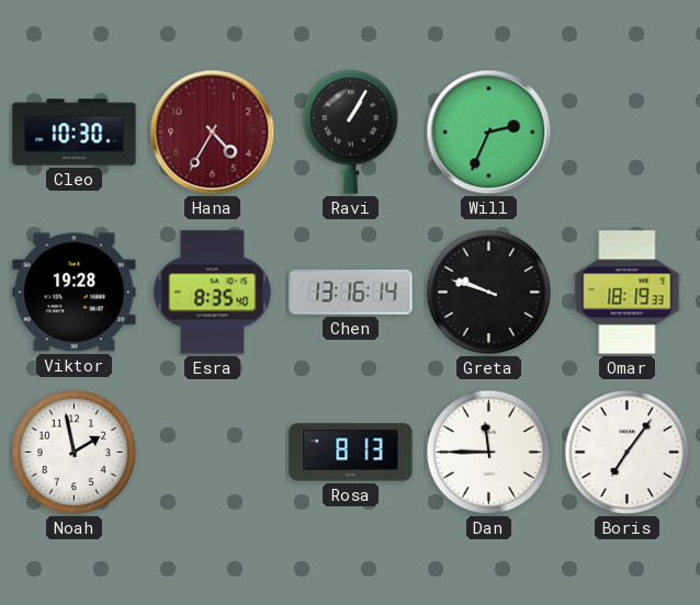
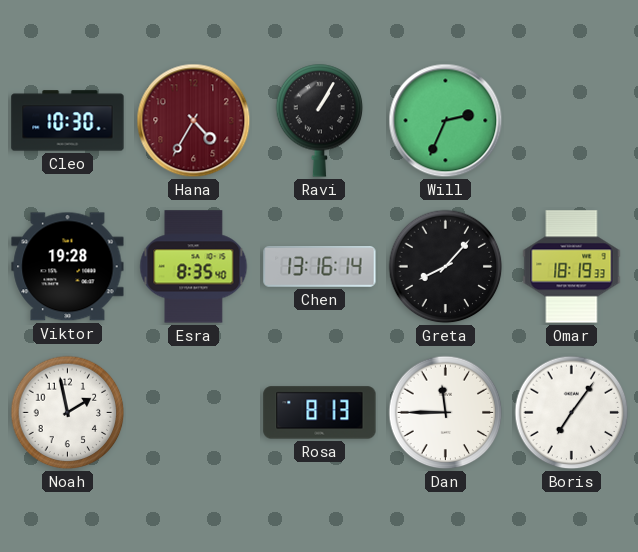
Greta: 9:48 -> 8:07
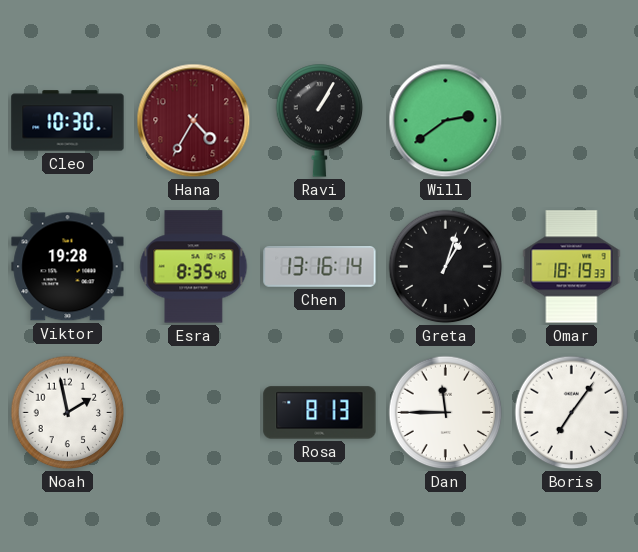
Will: 2:34 -> 2:39
Greta: 8:07 -> 1:03
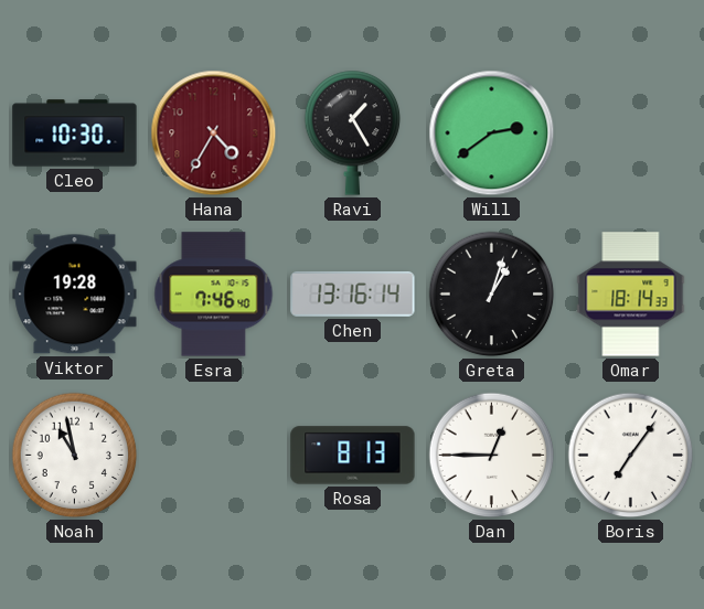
Ravi: 1:05 -> 1:25
Esra: 8:35 -> 7:46
Omar: 18:19 -> 18:14
Noah: 1:58 -> 10:58
Dan: 11:45 -> 12:45
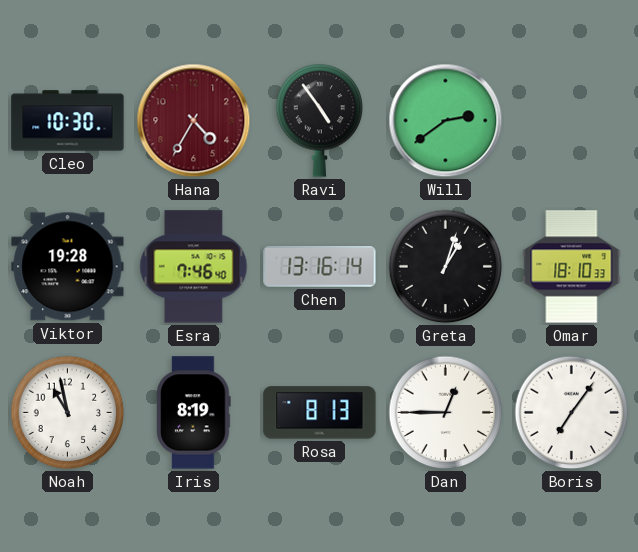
Ravi: 1:25 -> 4:54
Omar: 18:14 -> 18:10
Iris: none -> 8:19
